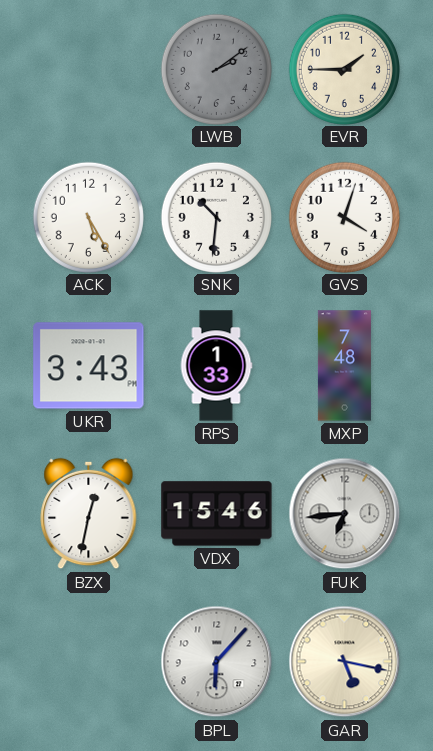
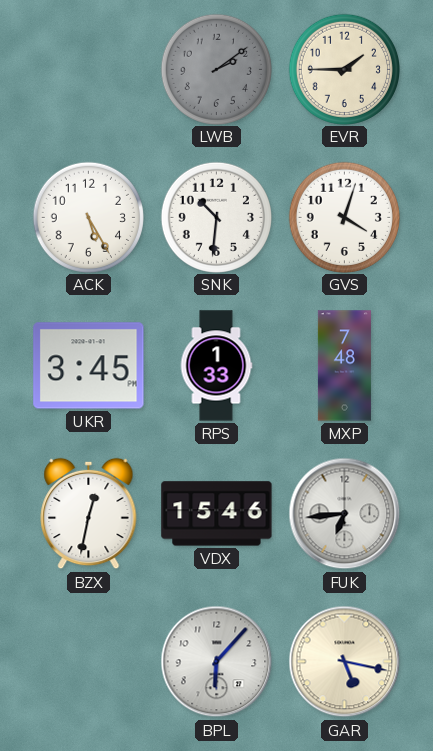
UKR: 3:43 -> 3:45
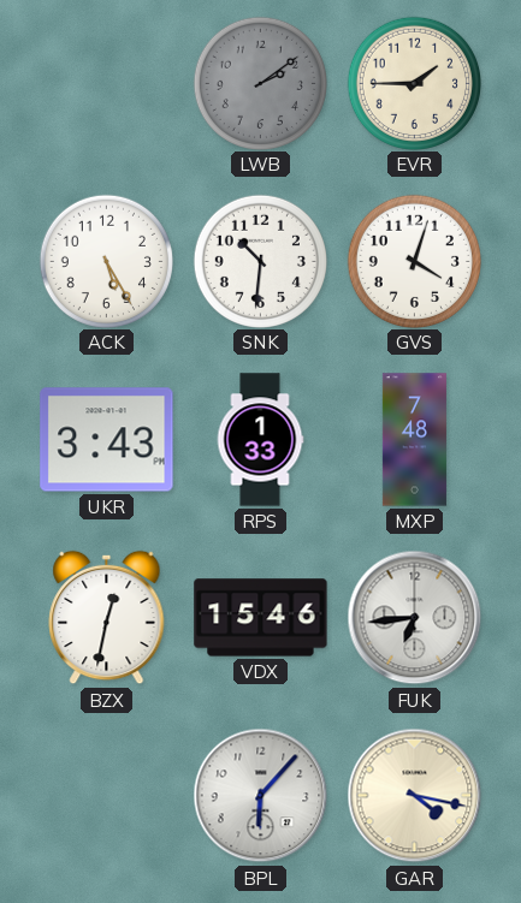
UKR: 3:45 -> 3:43
GAR: 5:17 -> 4:17
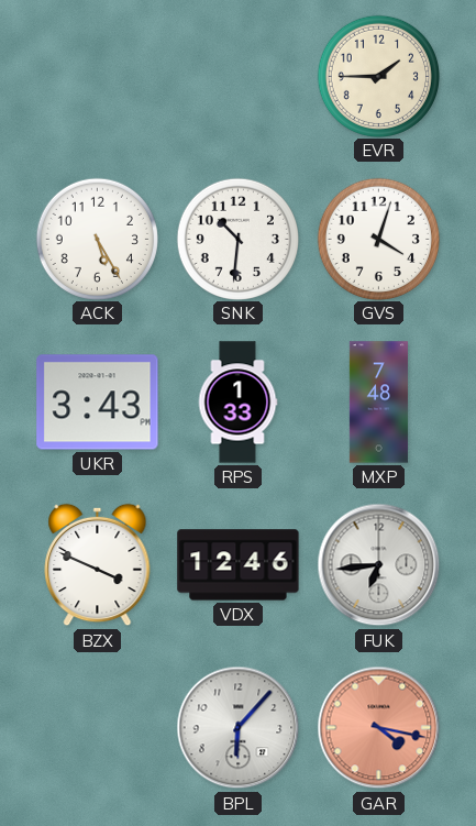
LWB: 2:09 -> none
BZX: 12:32 -> 3:49
VDX: 15:46 -> 12:46
GAR dial: cream -> salmon
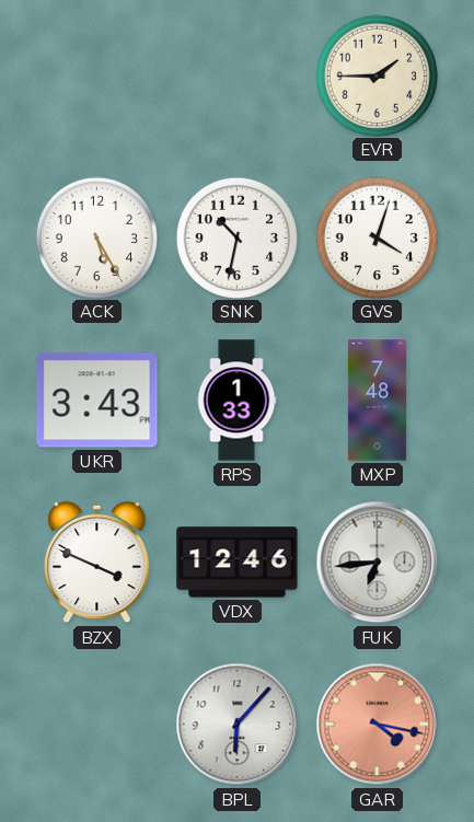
SNK: 10:31 -> 10:32
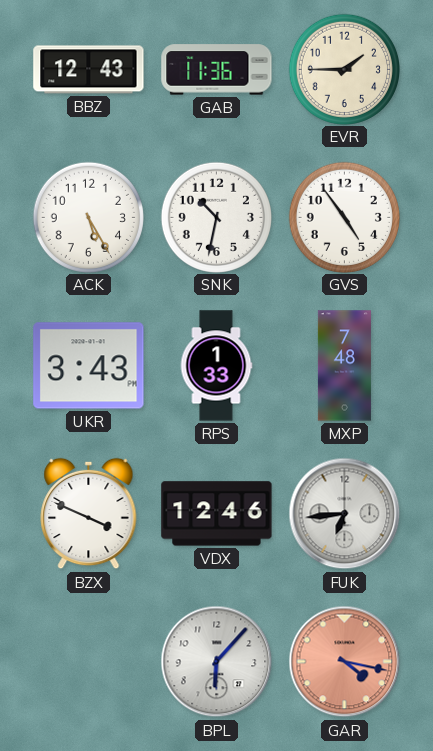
BBZ: none -> 12:43
GAB: none -> 11:36
GVS: 4:03 -> 4:54
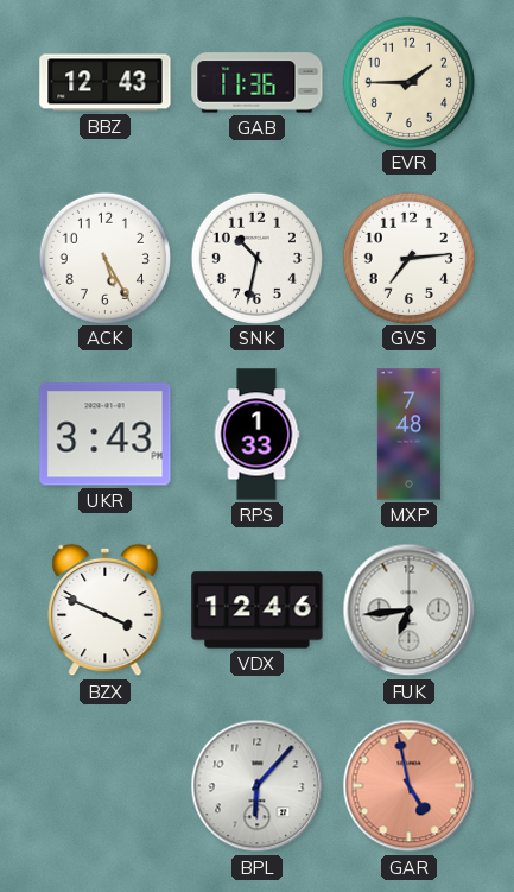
GVS: 4:54 -> 7:14
GAR: 4:17 -> 4:58
